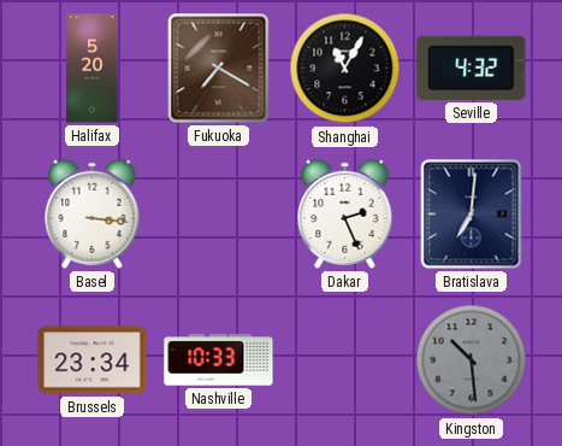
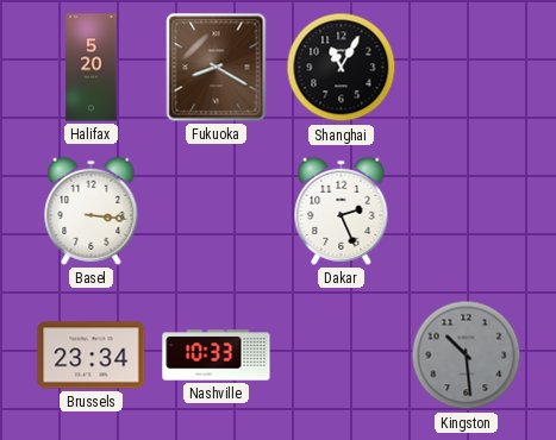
Fukuoka: 7:20 -> 8:20
Seville: 4:32 -> none
Bratislava: 7:01 -> none
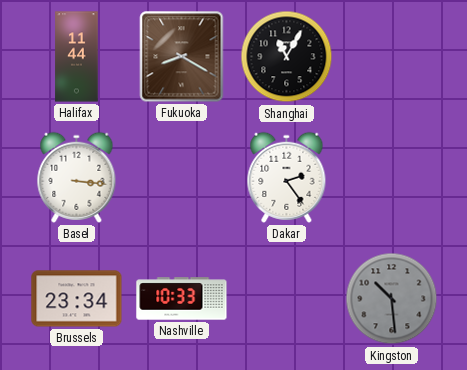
Halifax: 5:20 -> 11:44
Dakar: 2:26 -> 2:24
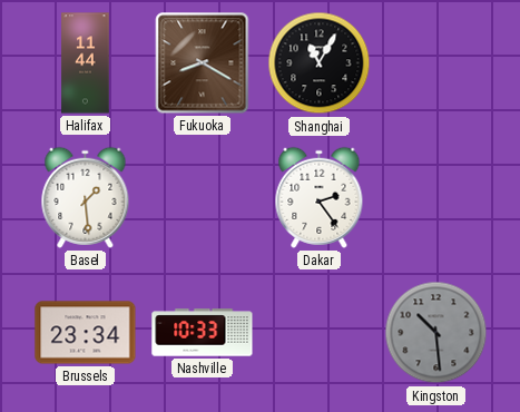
Basel: 3:16 -> 1:29
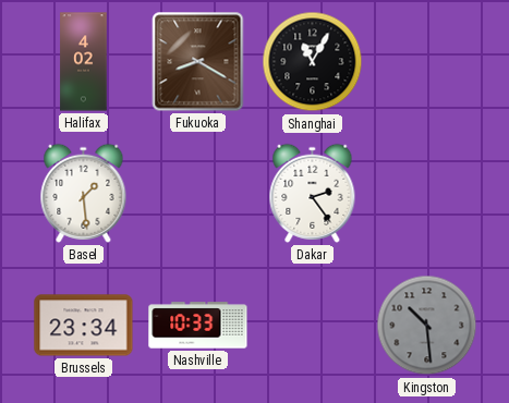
Halifax: 11:44 -> 4:02
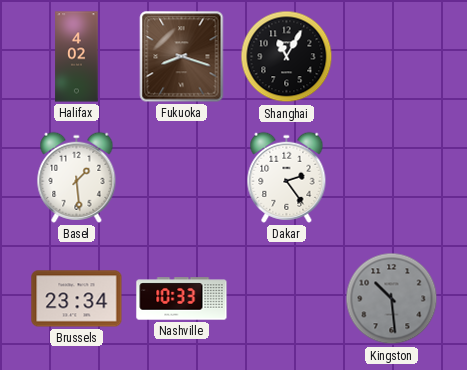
Fukuoka: 8:20 -> 8:18
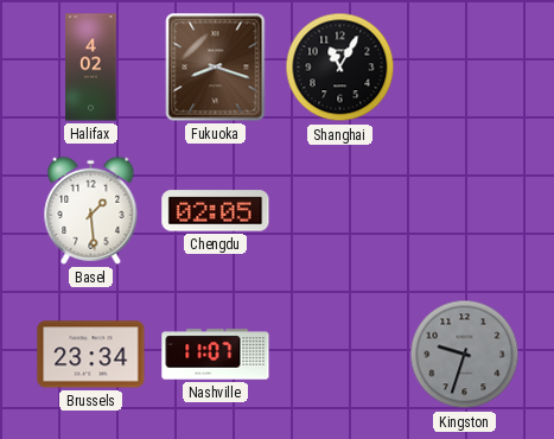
Chengdu: none -> 02:05
Dakar: 2:24 -> none
Nashville: 10:33 -> 11:07
Kingston: 10:29 -> 9:33
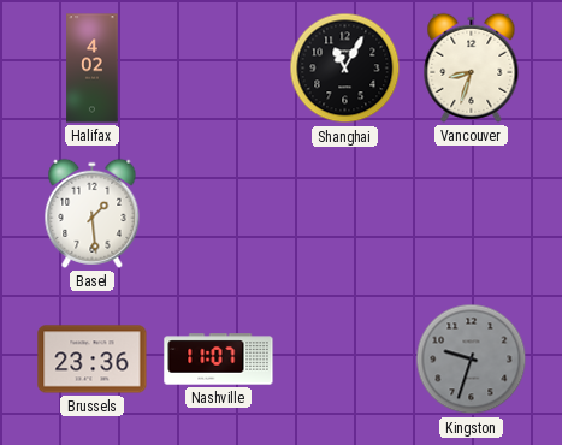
Fukuoka: 8:18 -> none
Vancouver: none -> 8:33
Chengdu: 02:05 -> none
Brussels: 23:34 -> 23:36
